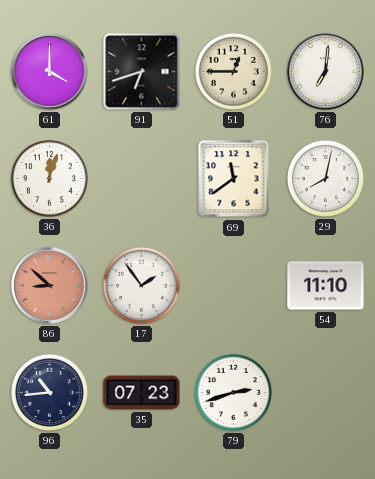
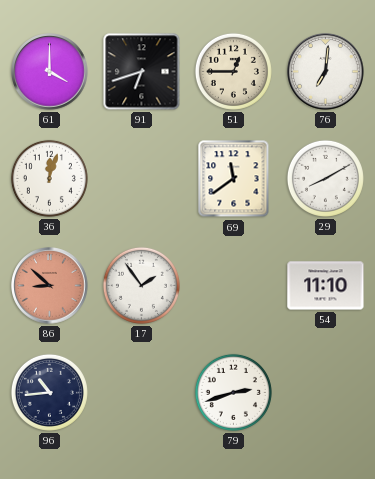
29: 8:02 -> 8:10
35: 07:23 -> none
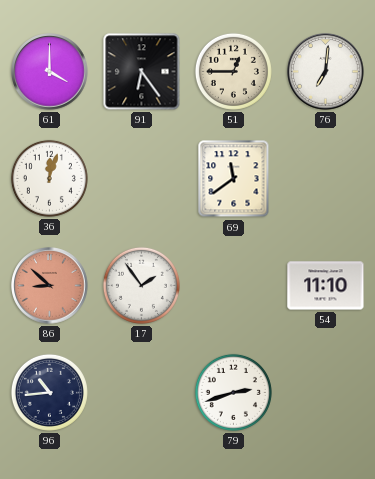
91: 6:42 -> 6:24
29: 8:10 -> none
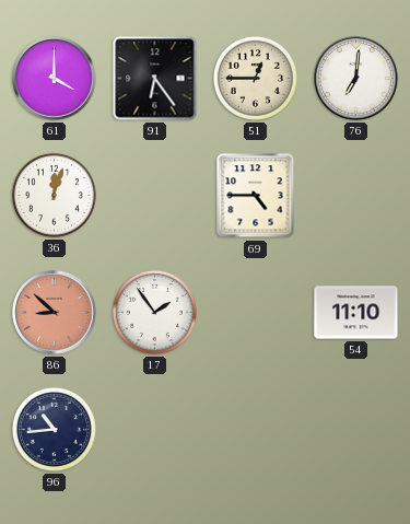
69: 11:39 -> 4:45
79: 2:42 -> none
